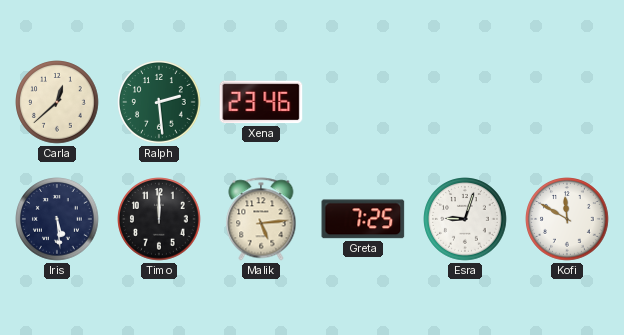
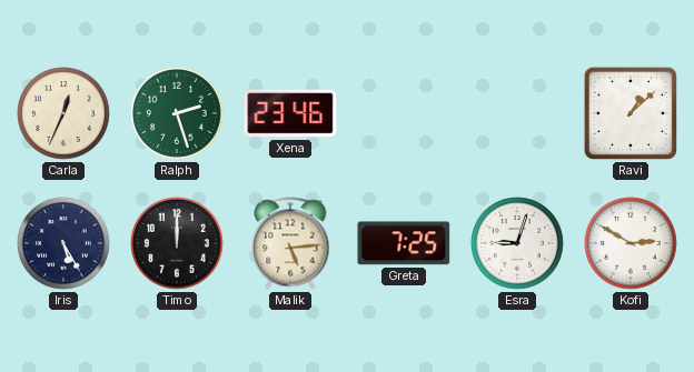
Carla: 12:38 -> 12:34
Ralph: 2:29 -> 2:27
Ravi: none -> 1:08
Iris: 5:29 -> 5:25
Kofi: 11:50 -> 2:50
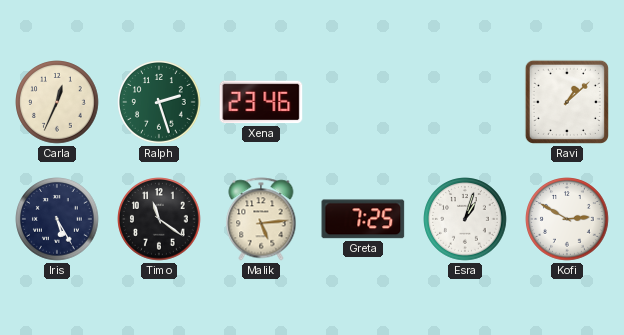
Timo: 12:00 -> 11:21
Esra: 9:03 -> 1:03
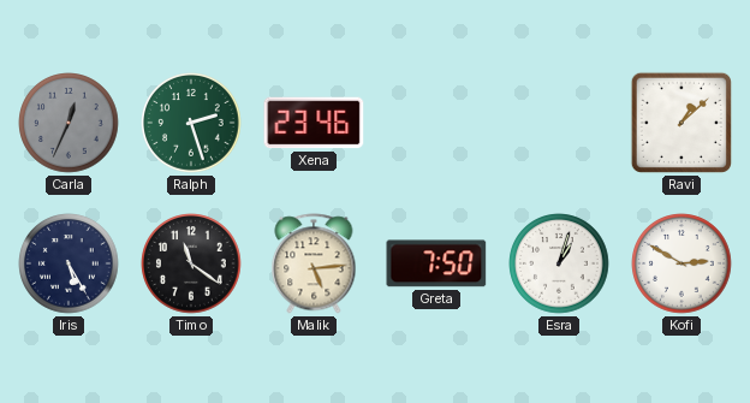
Carla dial: cream -> grey
Greta: 7:25 -> 7:50
